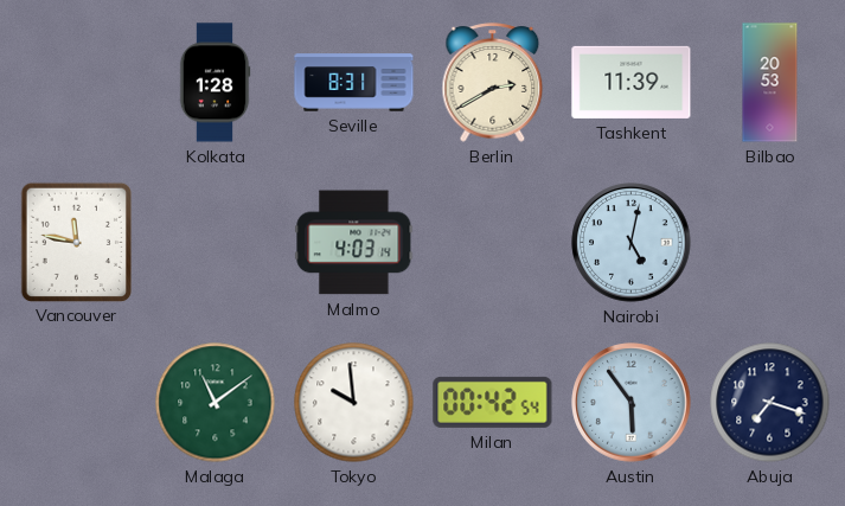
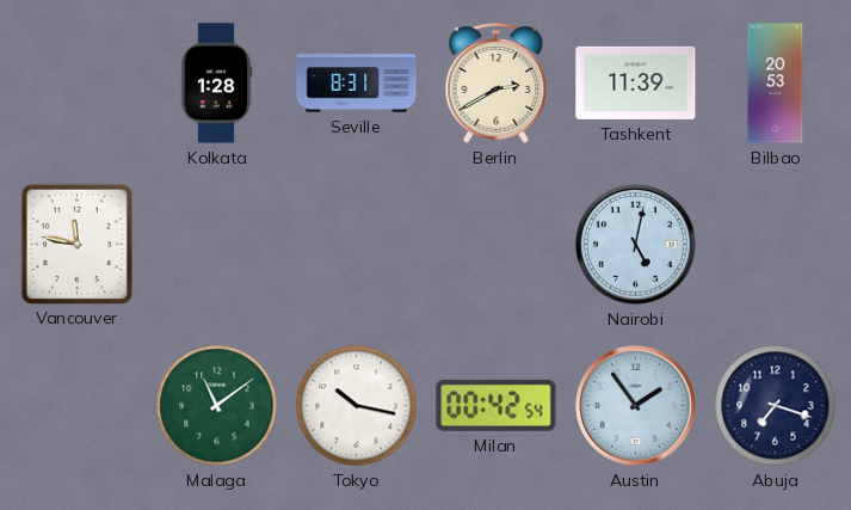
Malmo: 4:03 -> none
Tokyo: 9:59 -> 10:17
Austin: 5:54 -> 1:54
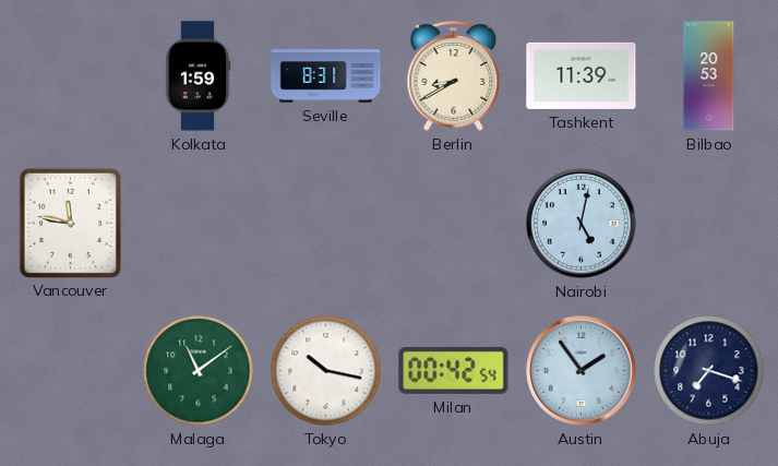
Kolkata: 1:28 -> 1:59
Berlin: 2:40 -> 8:40
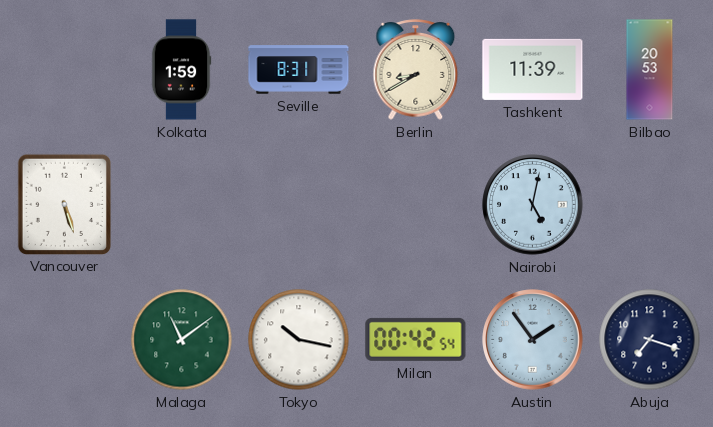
Vancouver: 11:47 -> 5:27
